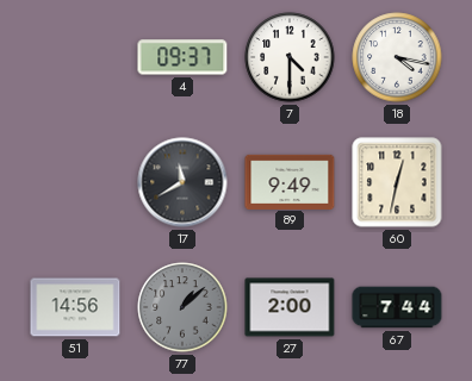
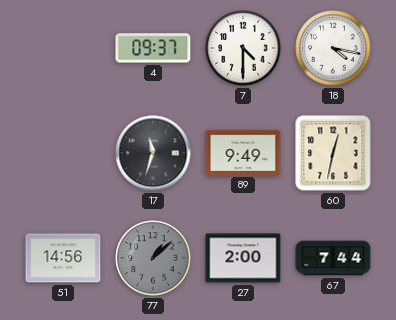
17: 11:40 -> 11:33
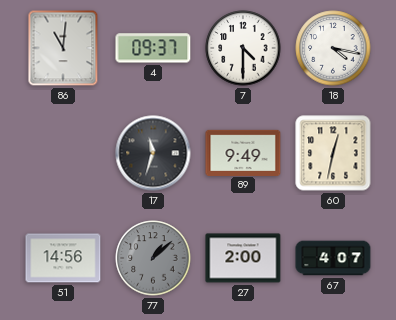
86: none -> 11:01
67: 7:44 -> 4:07
